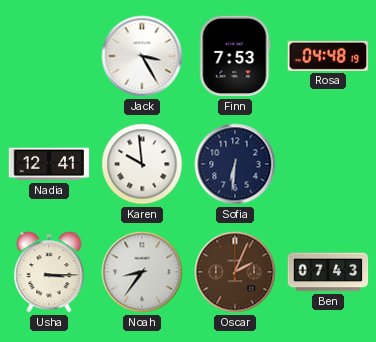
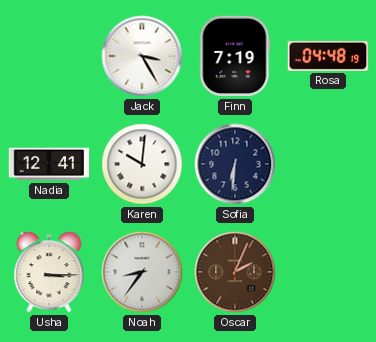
Finn: 7:53 -> 7:19
Karen: 9:59 -> 10:01
Ben: 07:43 -> none
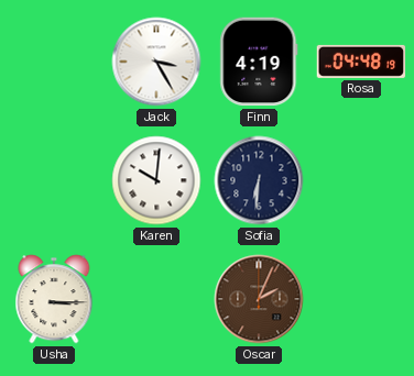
Finn: 7:19 -> 4:19
Nadia: 12:41 -> none
Noah: 8:36 -> none
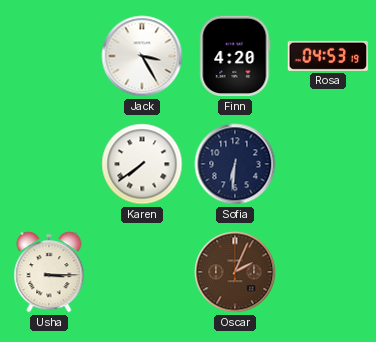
Finn: 4:19 -> 4:20
Rosa: 04:48 -> 04:53
Karen: 10:01 -> 7:39
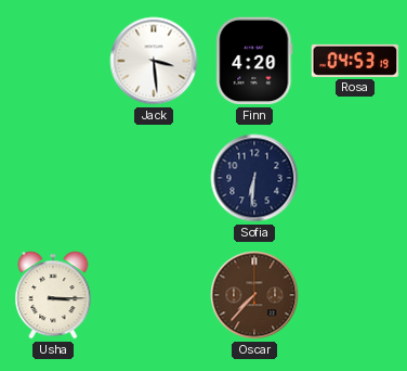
Jack: 3:25 -> 3:29
Karen: 7:39 -> none
Oscar: 2:04 -> 7:37
